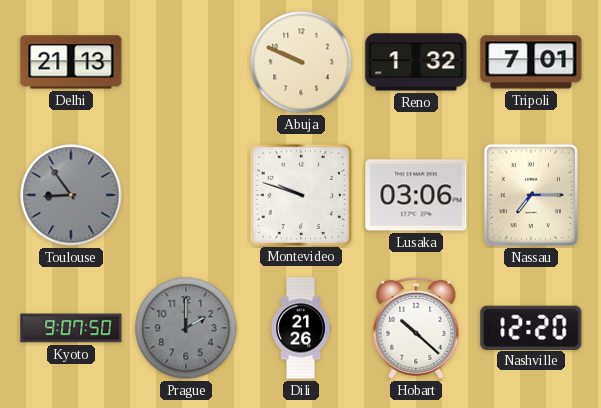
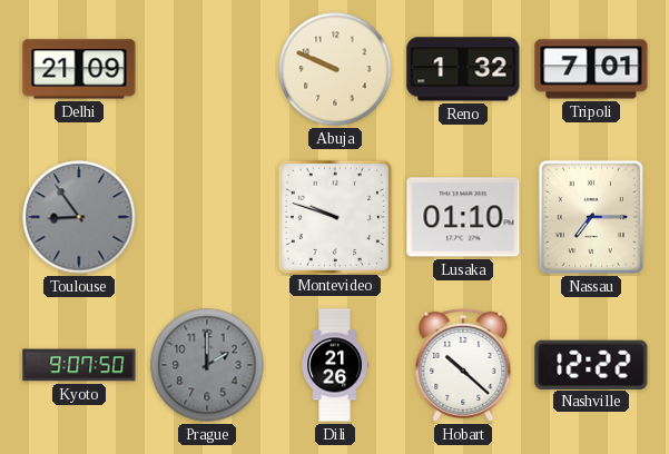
Delhi: 21:13 -> 21:09
Lusaka: 03:06 -> 01:10
Nashville: 12:20 -> 12:22
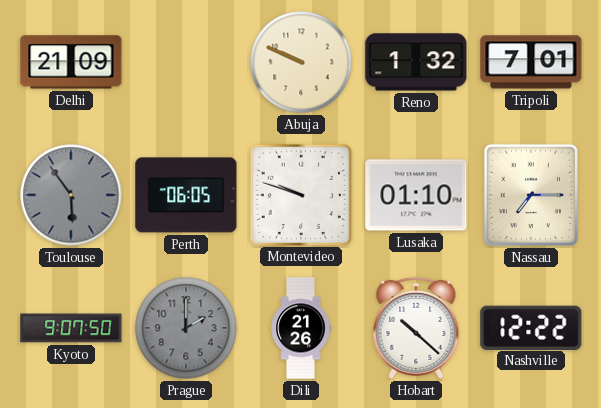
Toulouse: 8:54 -> 5:54
Perth: none -> 06:05
